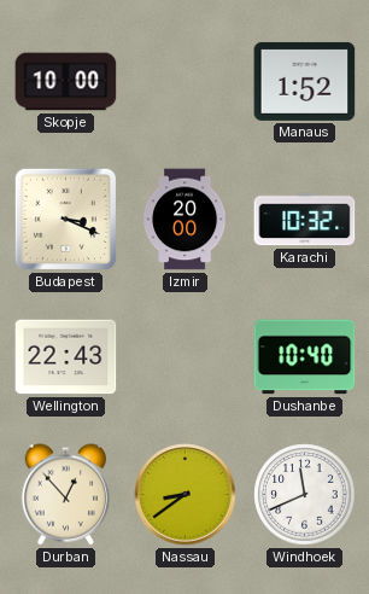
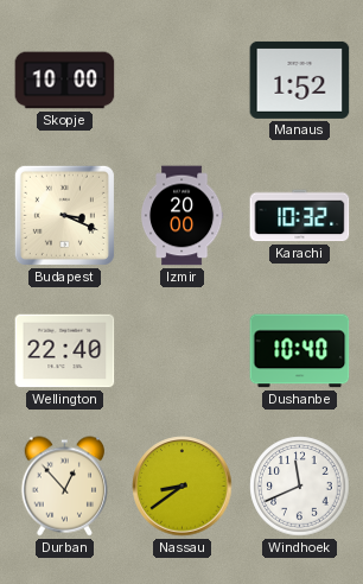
Wellington: 22:43 -> 22:40
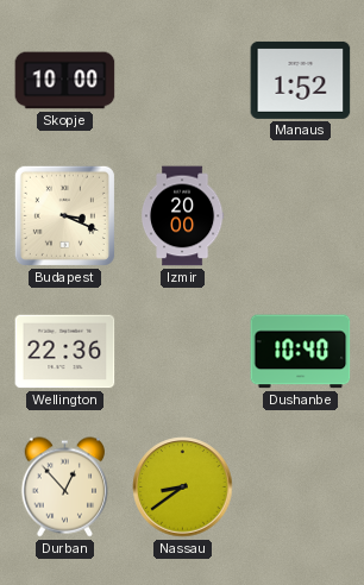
Karachi: 10:32 -> none
Wellington: 22:40 -> 22:36
Windhoek: 11:41 -> none
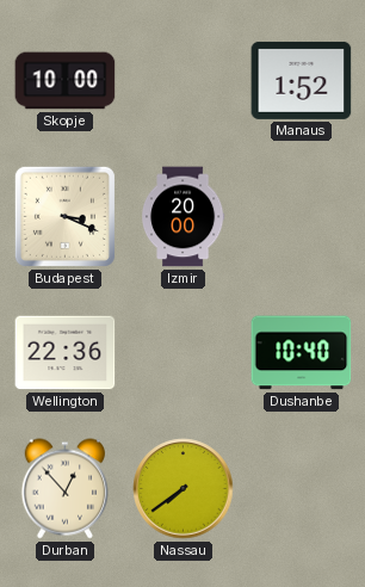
Nassau: 8:39 -> 7:39
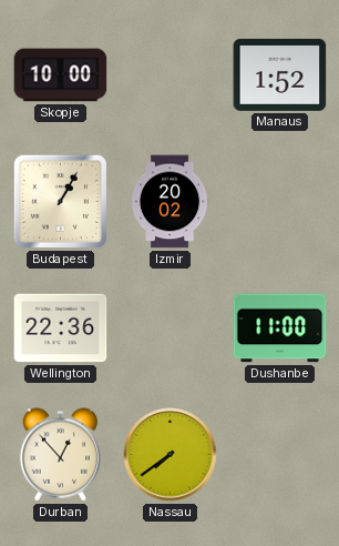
Budapest: 3:19 -> 1:05
Izmir: 20:00 -> 20:02
Dushanbe: 10:40 -> 11:00
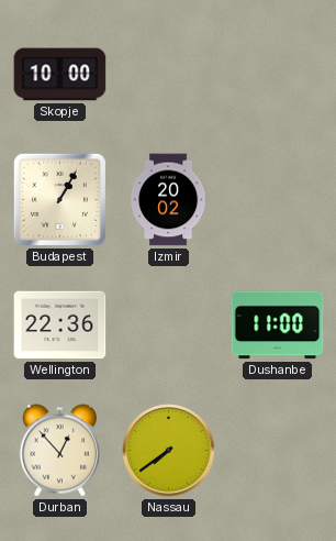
Manaus: 1:52 -> none
